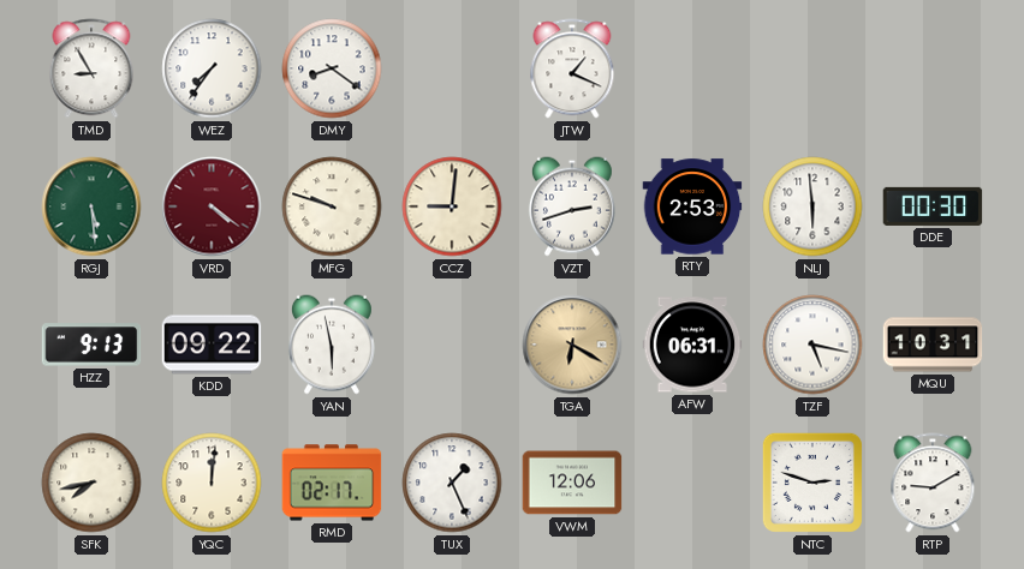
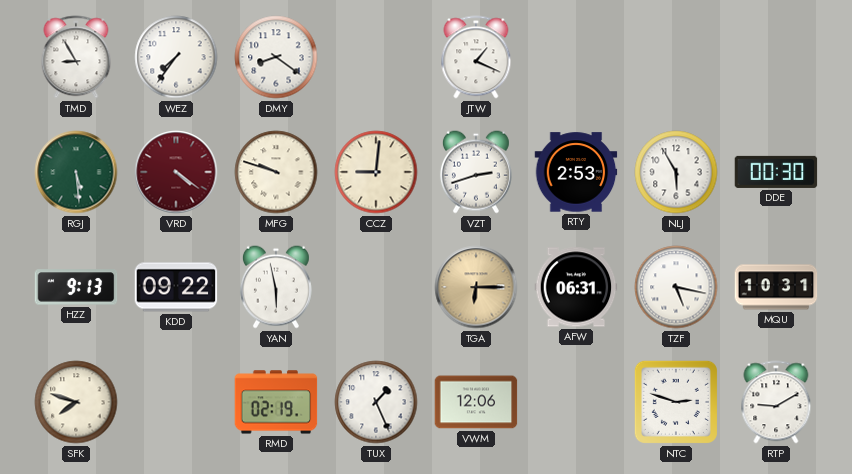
NLJ: 5:59 -> 5:55
TGA: 6:20 -> 6:15
SFK: 7:43 -> 7:48
YQC: 12:01 -> none
RMD: 02:17 -> 02:19
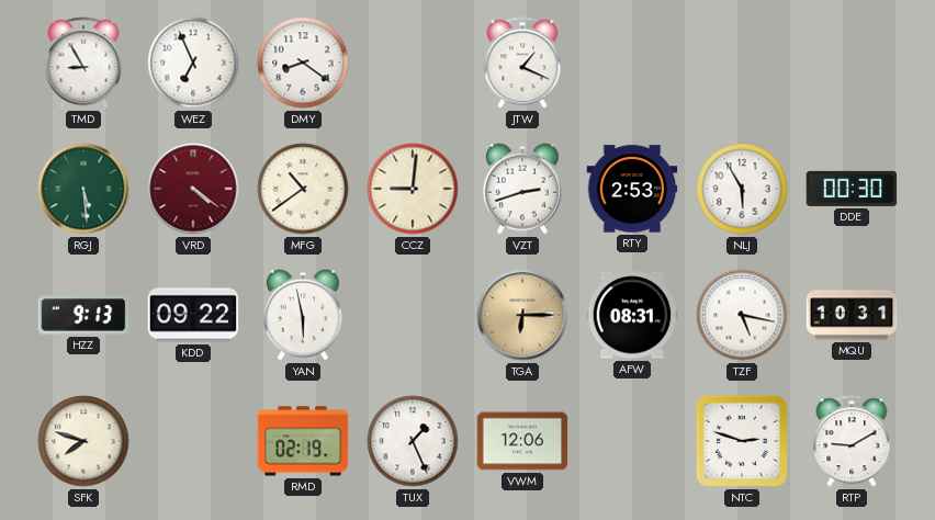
WEZ: 7:36 -> 6:56
MFG: 9:48 -> 10:39
AFW: 06:31 -> 08:31
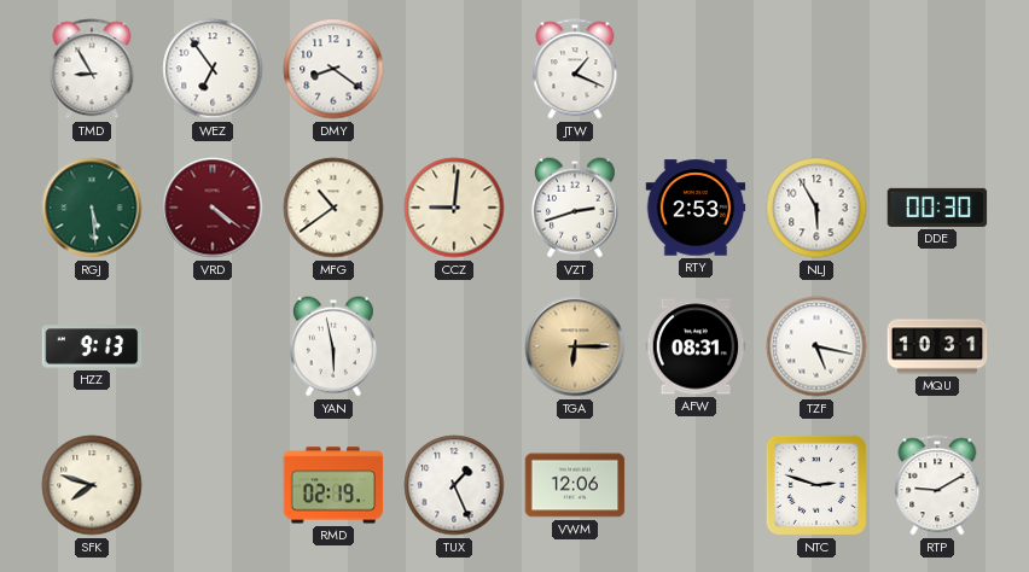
WEZ: 6:56 -> 6:54
KDD: 09:22 -> none
